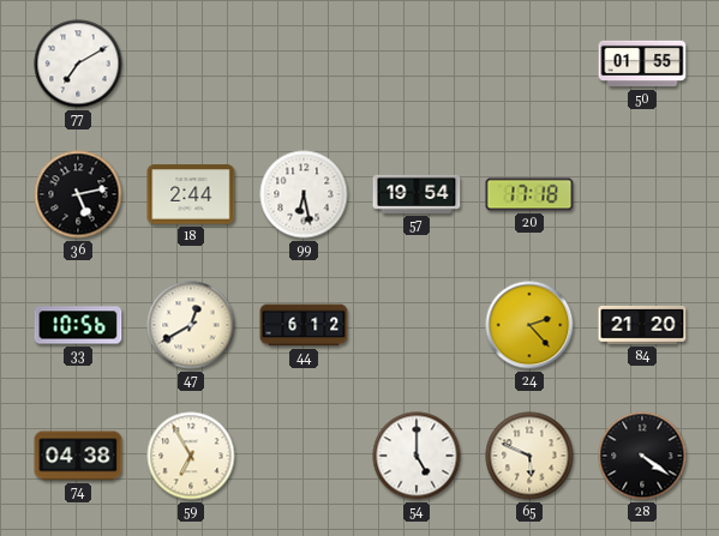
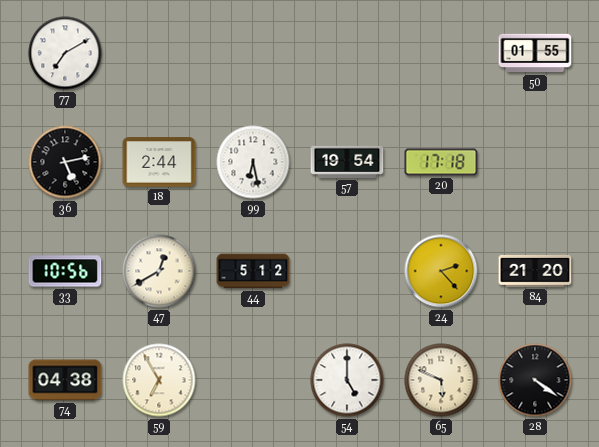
44: 6:12 -> 5:12
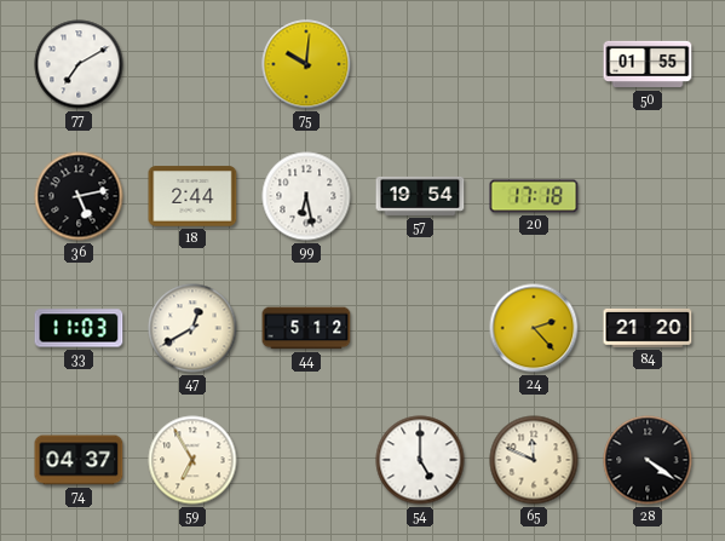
75: none -> 10:01
33: 10:56 -> 11:03
74: 04:38 -> 04:37
65: 5:49 -> 11:49
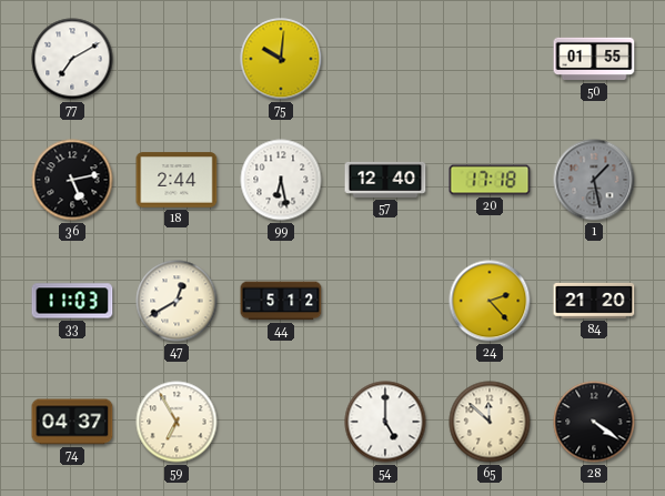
57: 19:54 -> 12:40
1: none -> 1:28
65: 11:49 -> 11:52
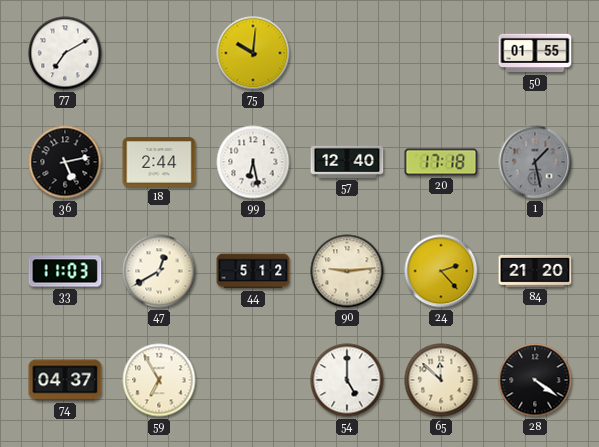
90: none -> 9:14
